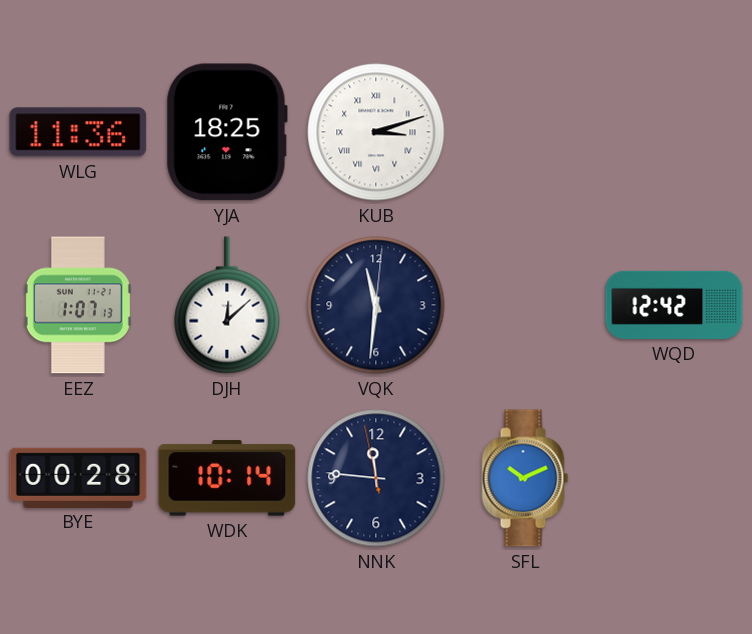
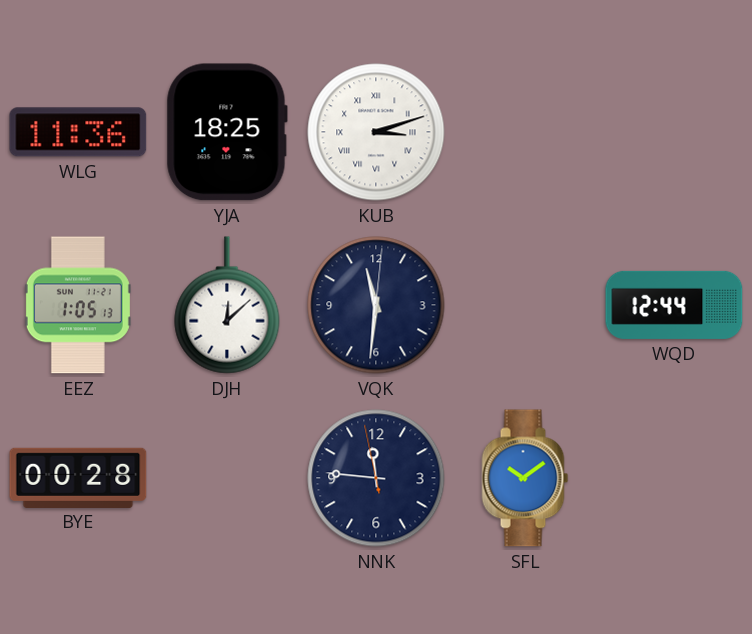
EEZ: 1:07 -> 1:05
WQD: 12:42 -> 12:44
WDK: 10:14 -> none
SFL: 10:11 -> 10:09
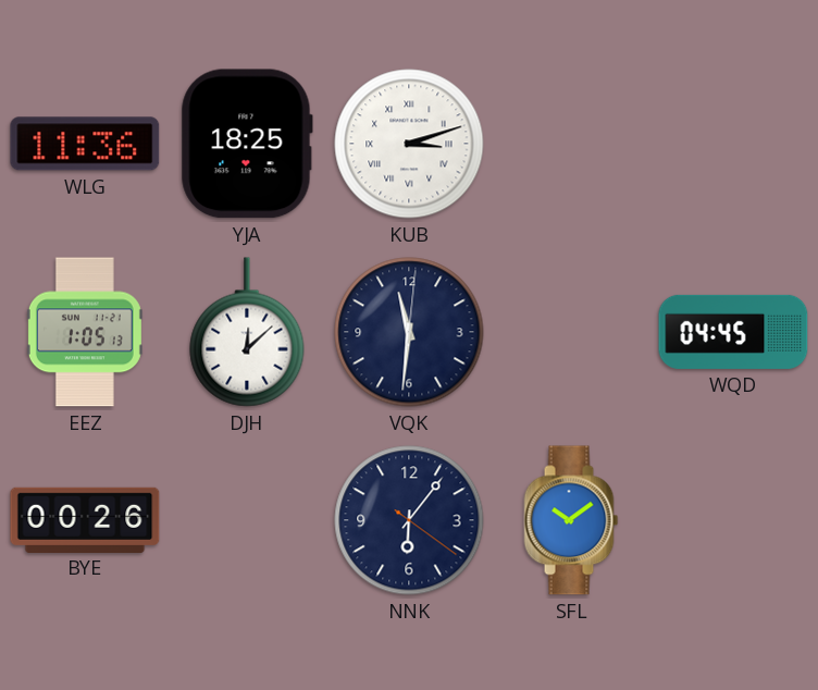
WQD: 12:44 -> 04:45
BYE: 00:28 -> 00:26
NNK: 11:45 -> 6:06
